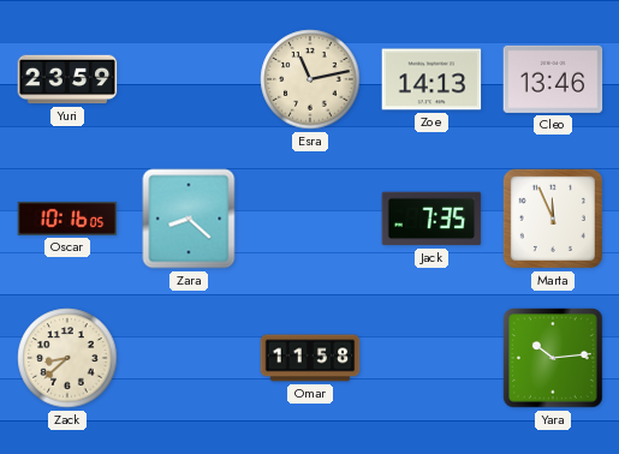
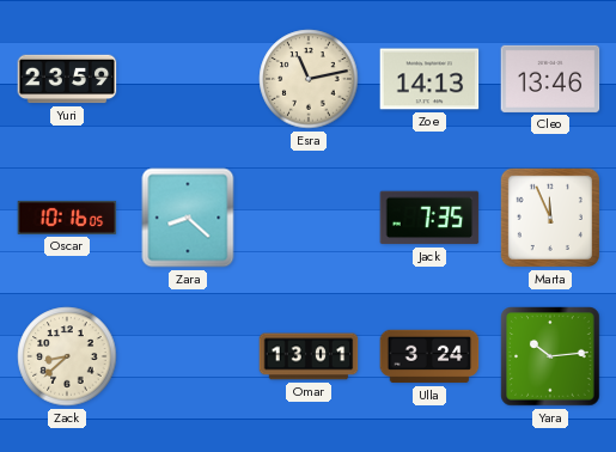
Omar: 11:58 -> 13:01
Ulla: none -> 3:24
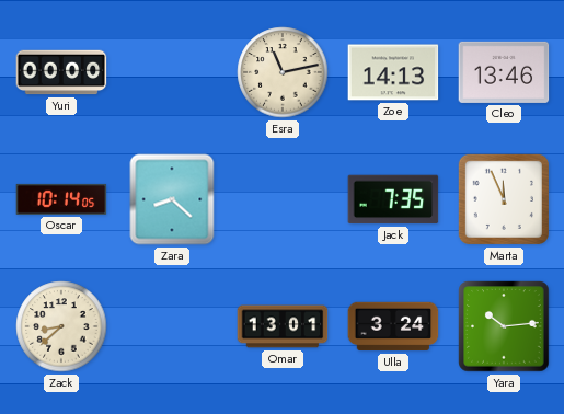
Yuri: 23:59 -> 00:00
Oscar: 10:16 -> 10:14
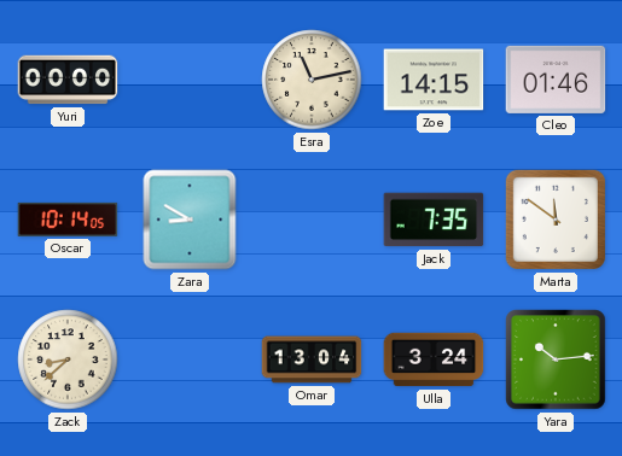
Zoe: 14:13 -> 14:15
Cleo: 13:46 -> 01:46
Zara: 8:22 -> 8:50
Marta: 11:56 -> 11:51
Omar: 13:01 -> 13:04
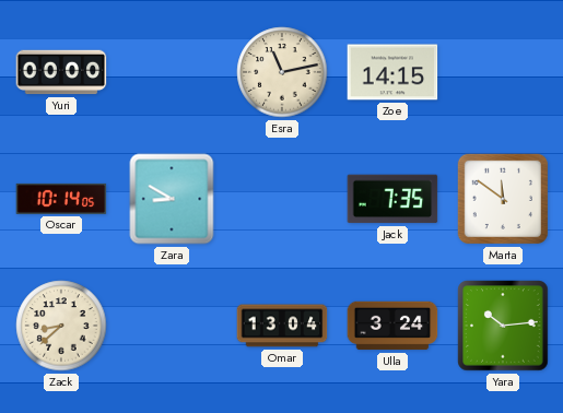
Cleo: 01:46 -> none
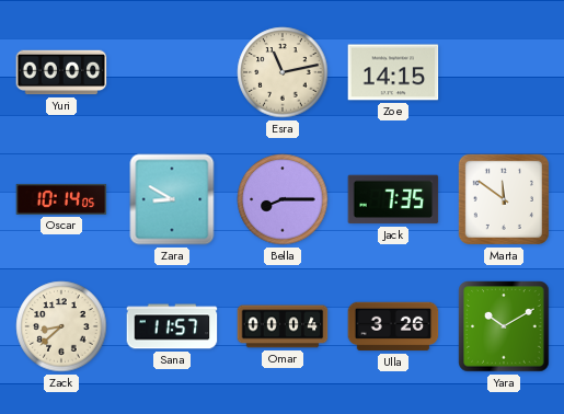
Bella: none -> 8:15
Sana: none -> 11:57
Omar: 13:04 -> 00:04
Ulla: 3:24 -> 3:26
Yara: 10:14 -> 10:10
